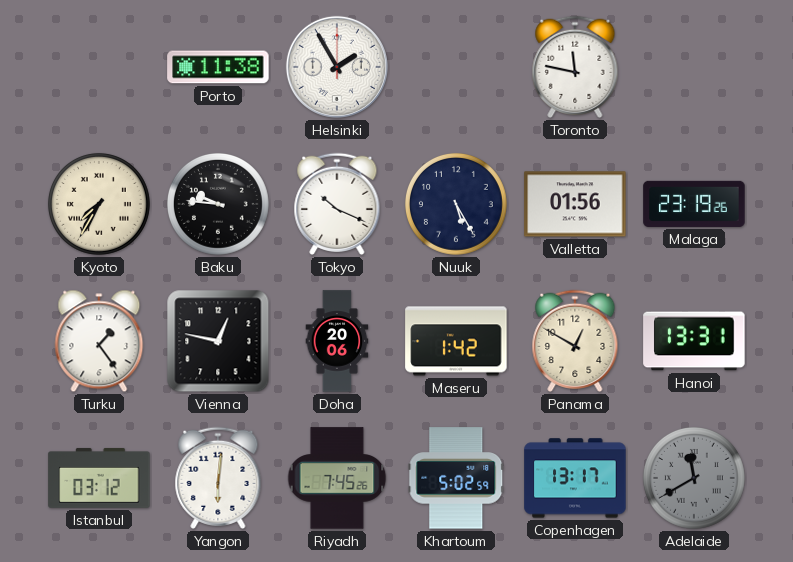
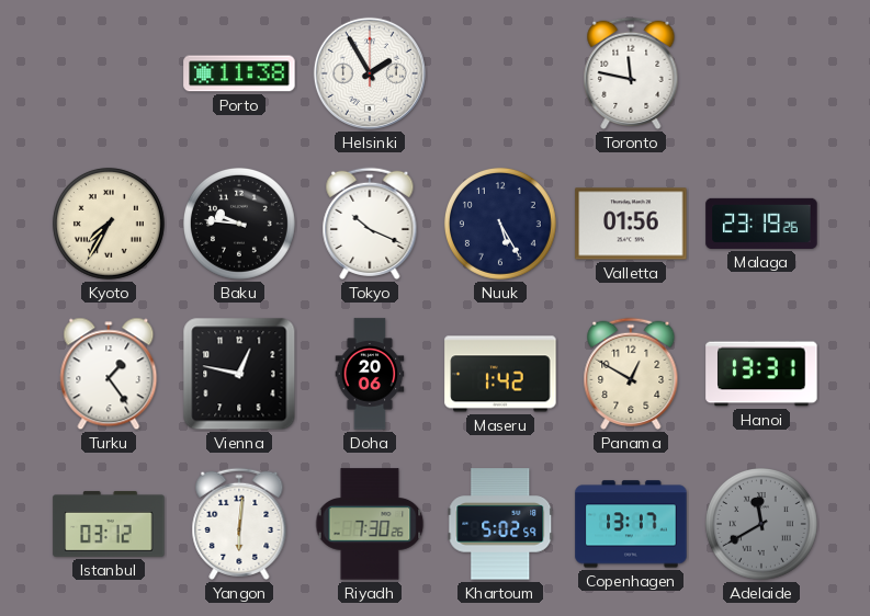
Riyadh: 7:45 -> 7:30
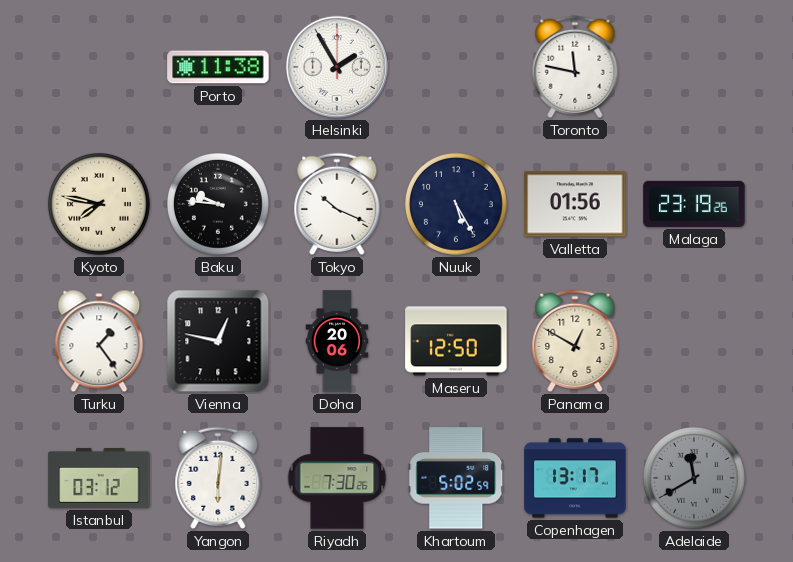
Kyoto: 7:35 -> 7:47
Maseru: 1:42 -> 12:50
Hanoi: 13:31 -> none
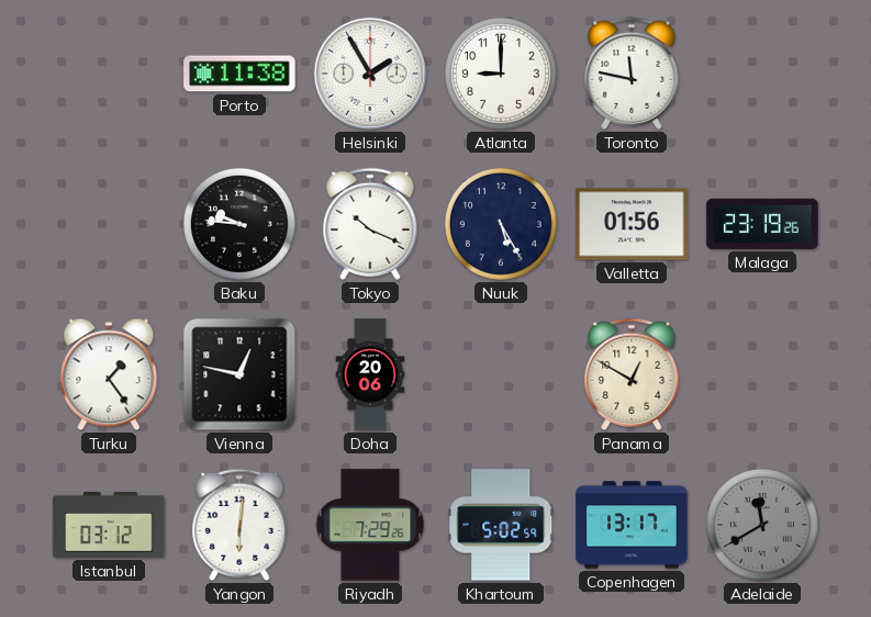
Atlanta: none -> 9:00
Kyoto: 7:47 -> none
Maseru: 12:50 -> none
Riyadh: 7:30 -> 7:29
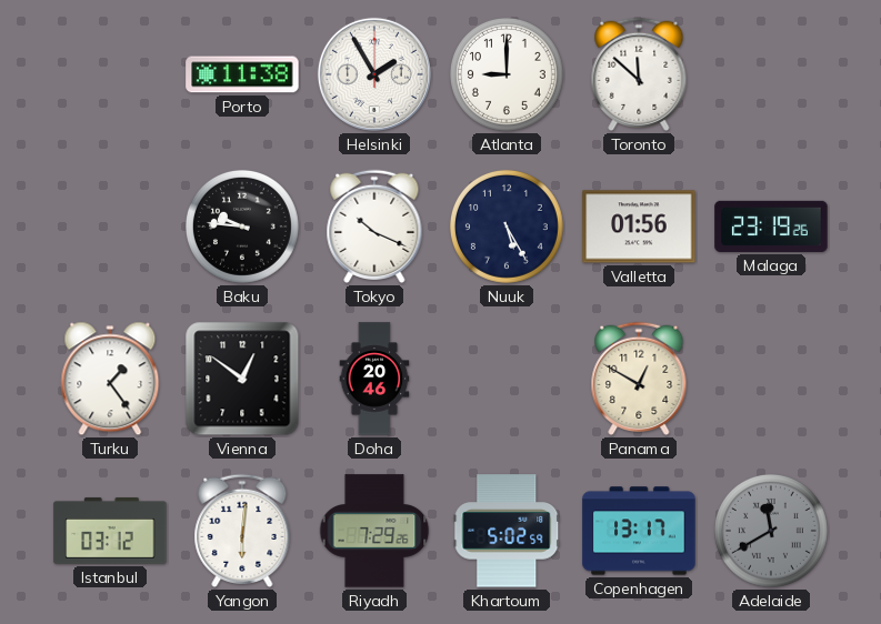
Toronto: 11:47 -> 11:52
Vienna: 12:47 -> 12:51
Doha: 20:06 -> 20:46
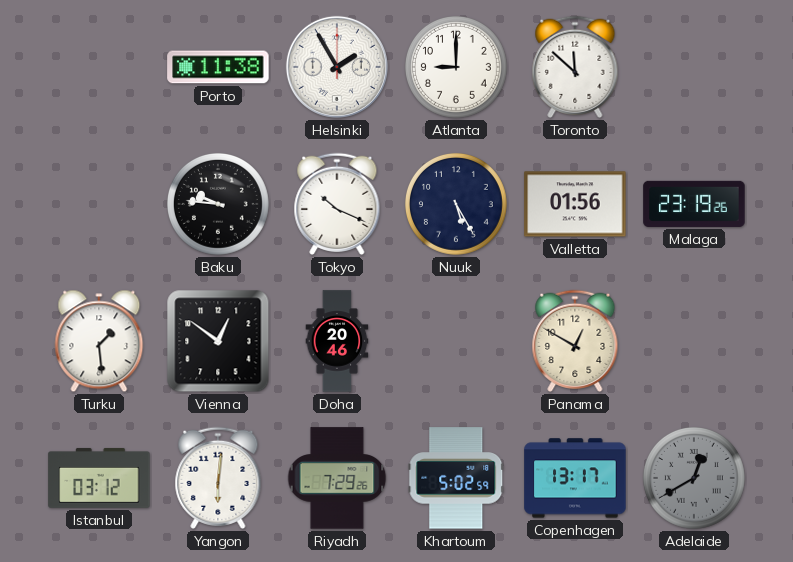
Turku: 1:24 -> 1:29
Adelaide: 11:40 -> 12:40
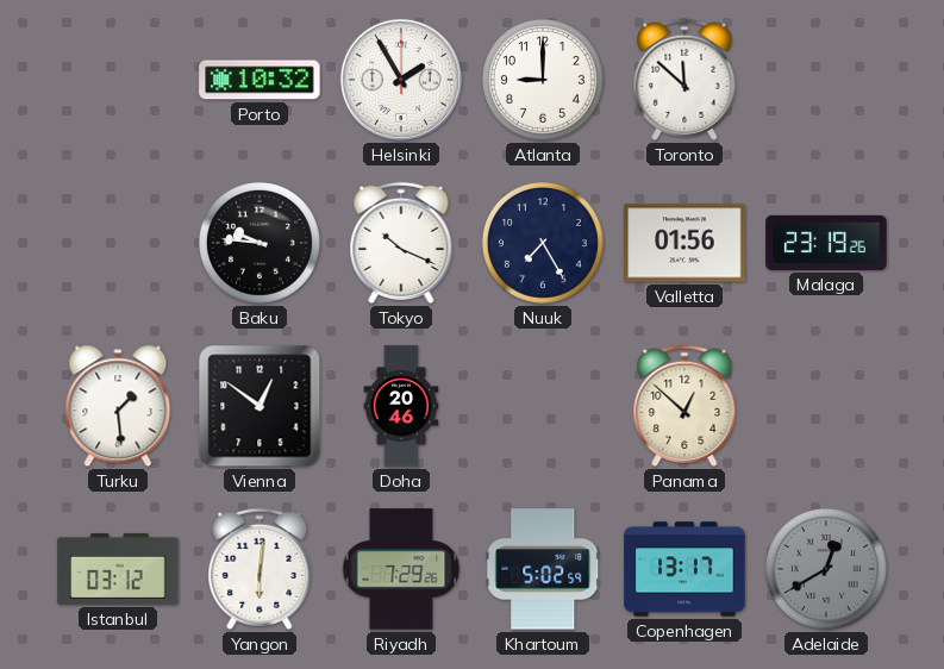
Porto: 11:38 -> 10:32
Nuuk: 5:25 -> 7:25
Panama: 12:50 -> 12:52
